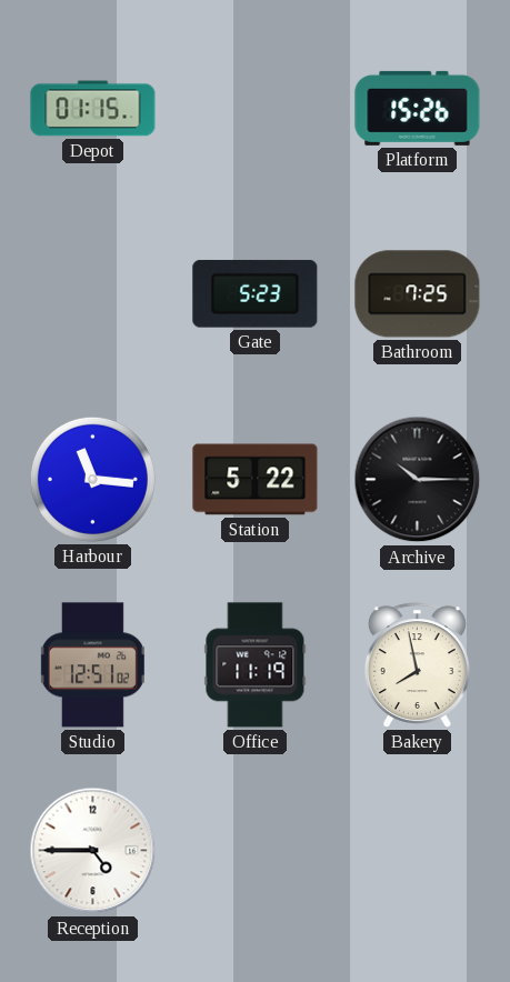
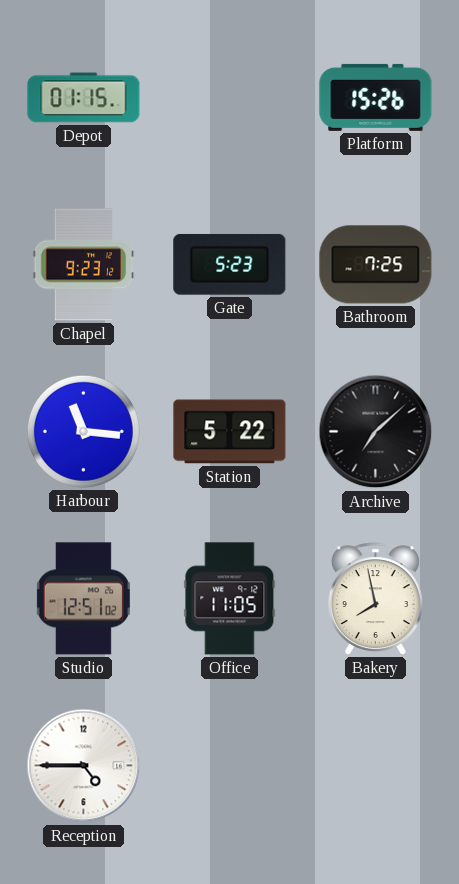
Chapel: none -> 9:23
Archive: 10:15 -> 7:08
Office: 11:19 -> 11:05
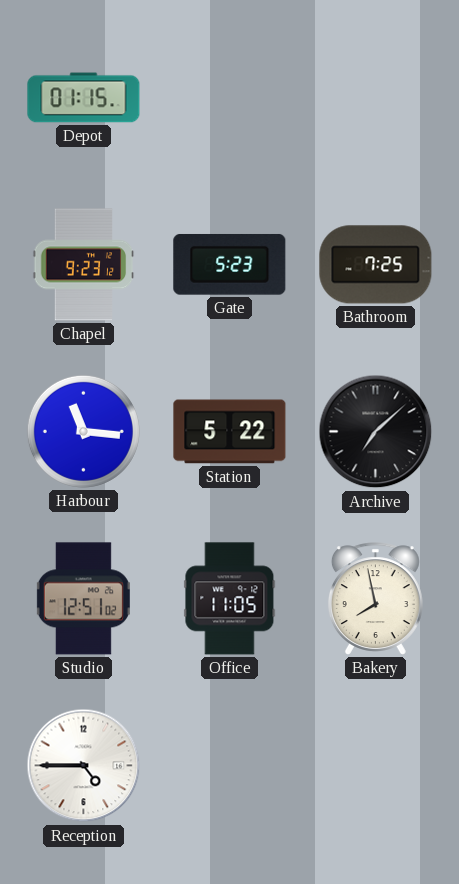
Platform: 15:26 -> none
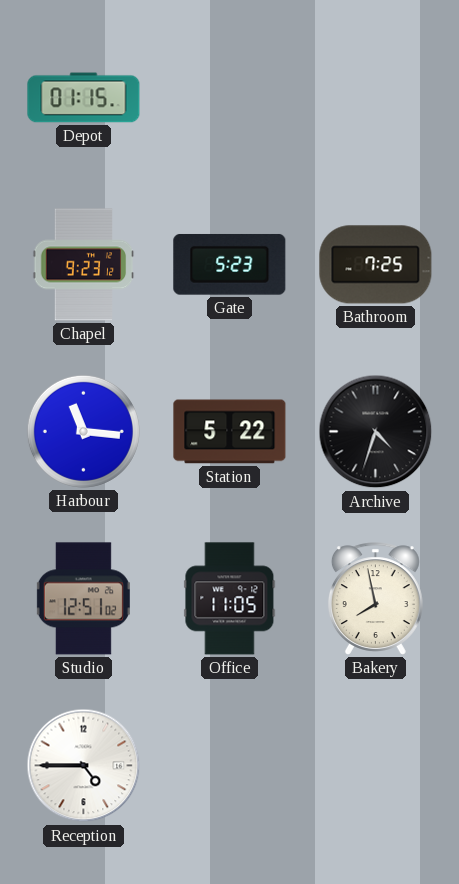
Archive: 7:08 -> 4:33
